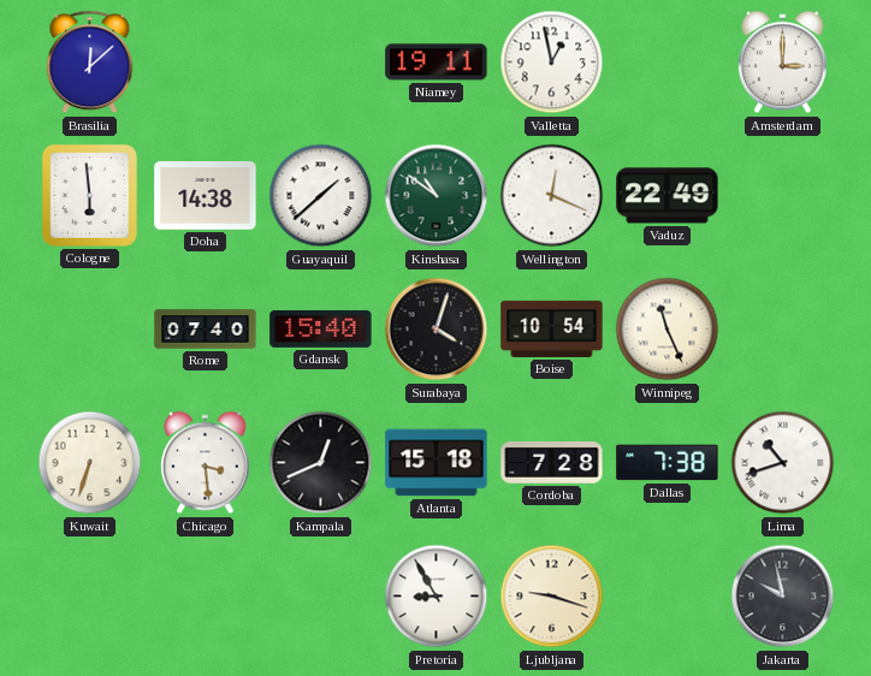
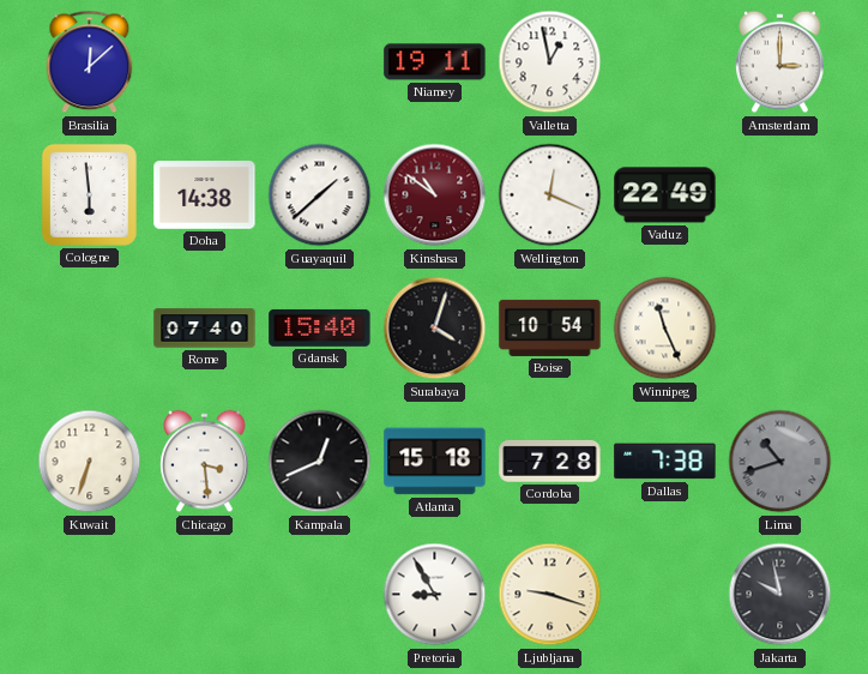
Kinshasa dial: green -> burgundy
Lima dial: white -> grey
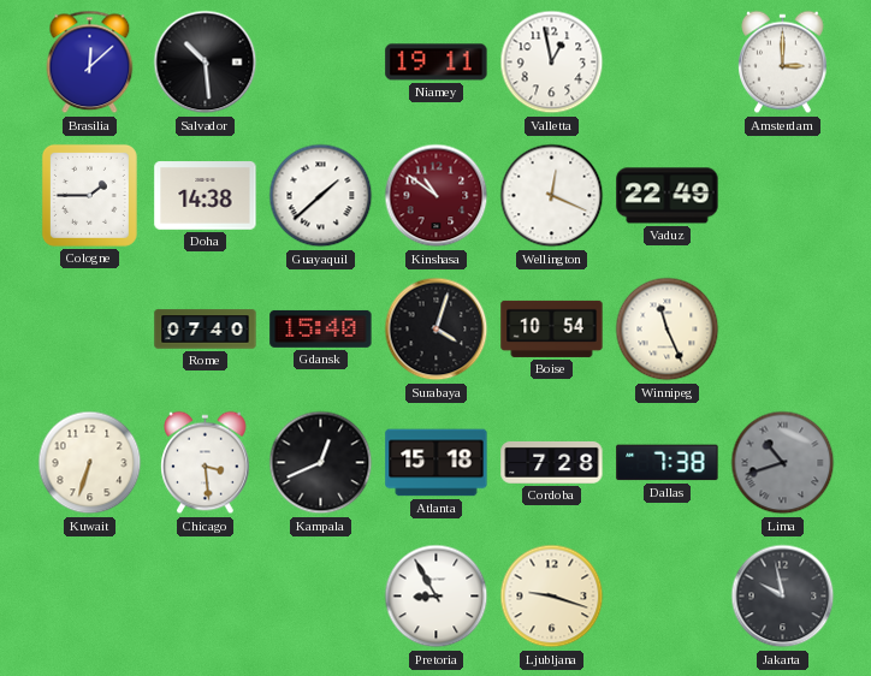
Salvador: none -> 10:29
Cologne: 5:59 -> 1:45
